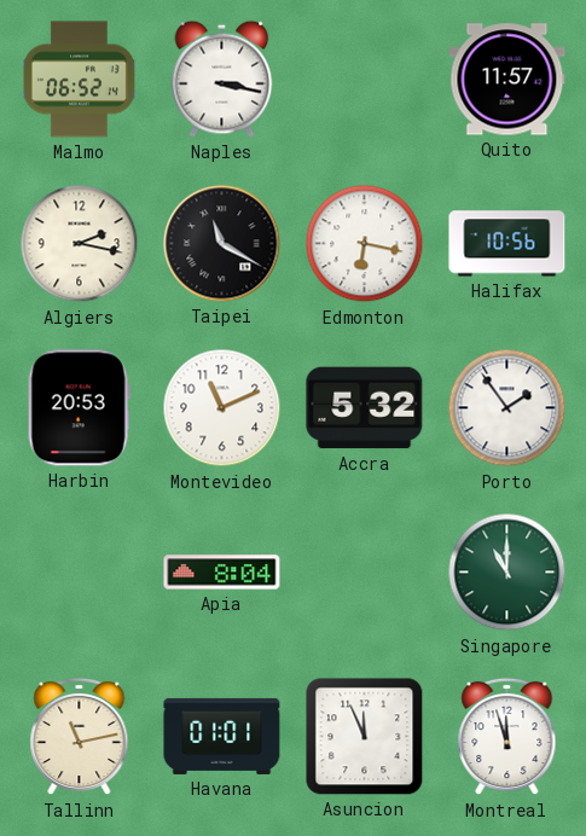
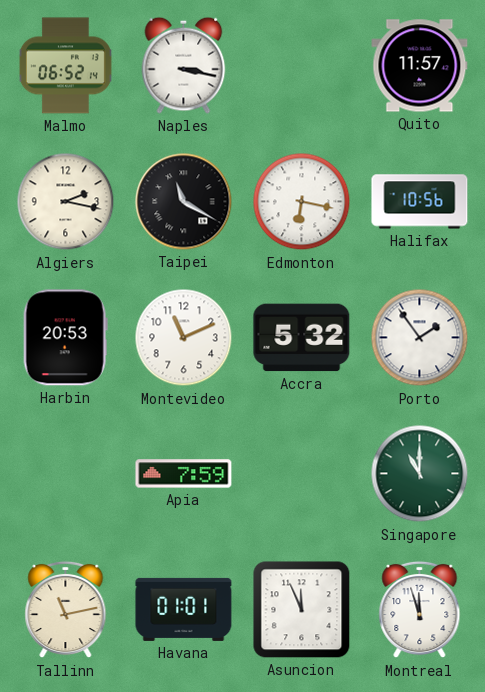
Apia: 8:04 -> 7:59
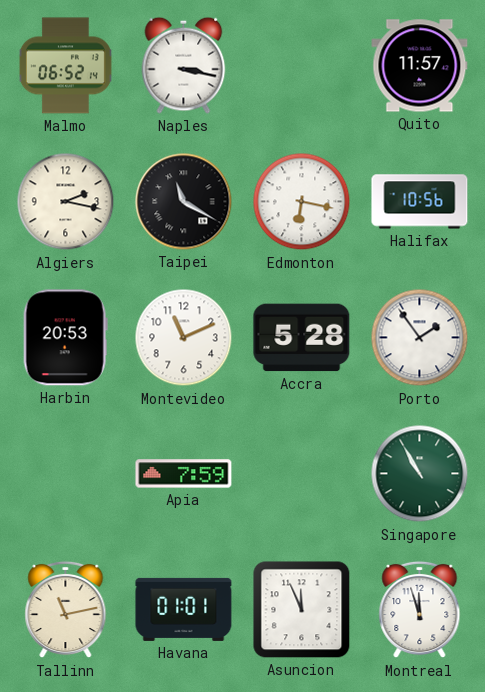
Accra: 5:32 -> 5:28
Singapore: 11:00 -> 10:55
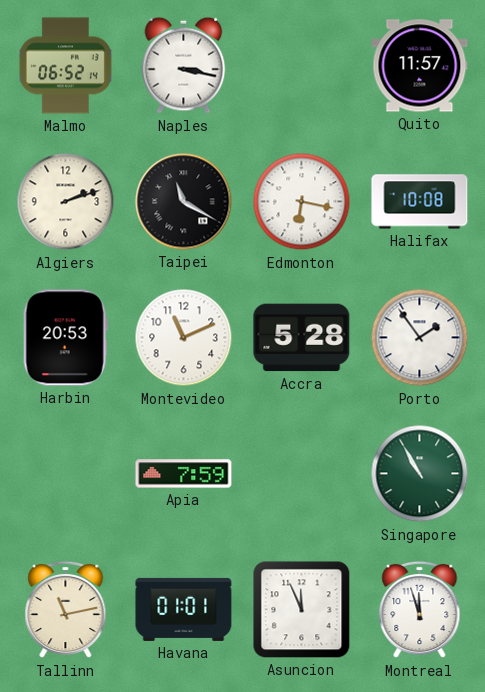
Algiers: 2:17 -> 2:12
Halifax: 10:56 -> 10:08
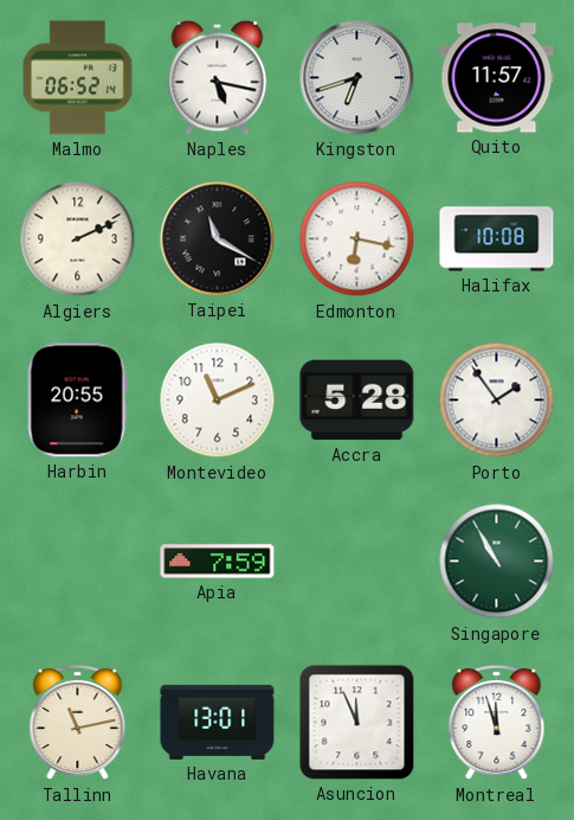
Naples: 3:17 -> 5:17
Kingston: none -> 6:42
Algiers: 2:12 -> 2:11
Harbin: 20:53 -> 20:55
Havana: 01:01 -> 13:01
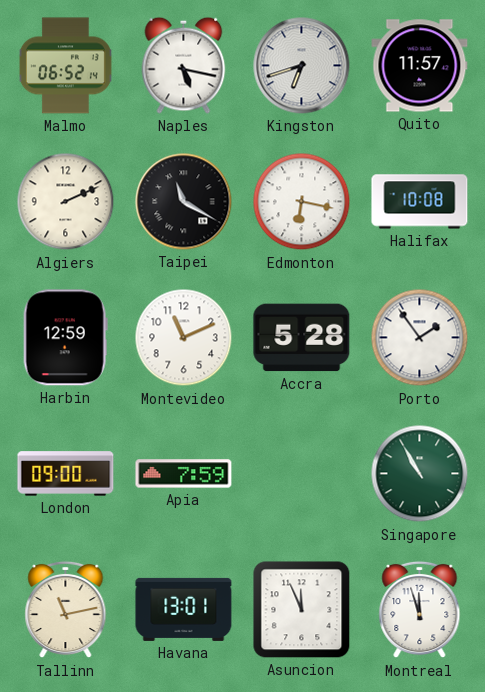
Harbin: 20:55 -> 12:59
London: none -> 09:00
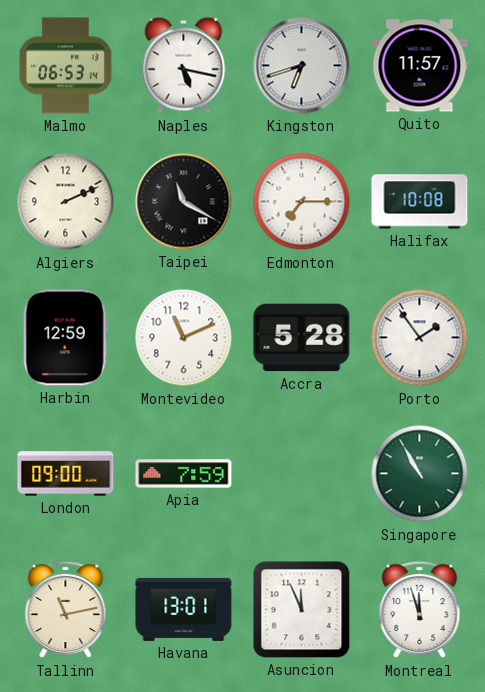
Malmo: 06:52 -> 06:53
Edmonton: 6:17 -> 7:15
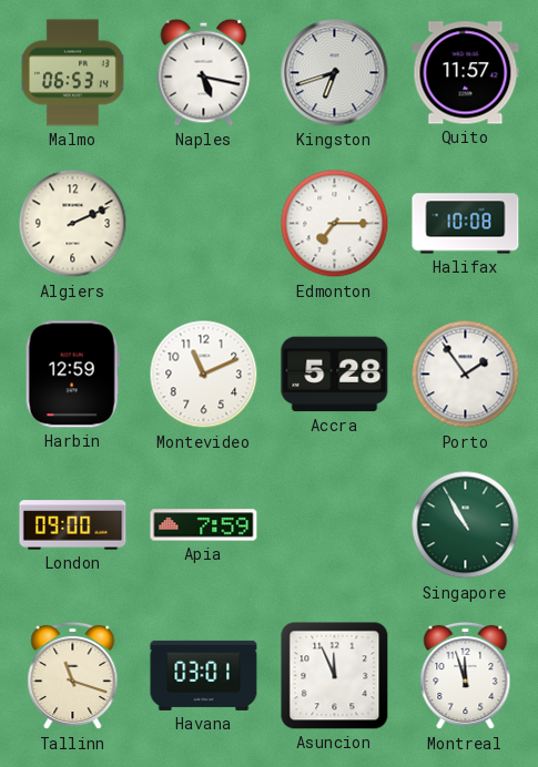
Taipei: 11:20 -> none
Tallinn: 11:13 -> 11:18
Havana: 13:01 -> 03:01
